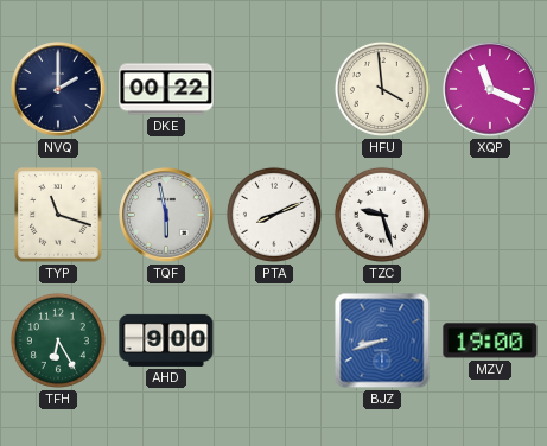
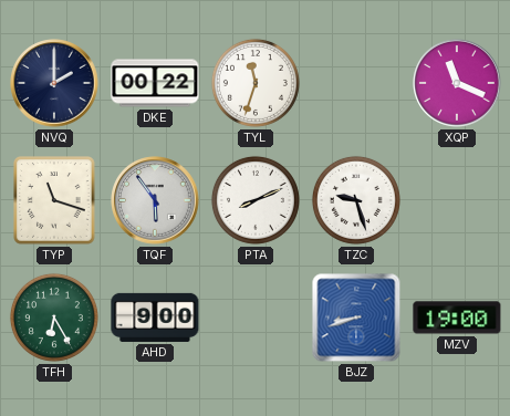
TYL: none -> 11:33
HFU: 3:59 -> none
TQF: 5:58 -> 5:54
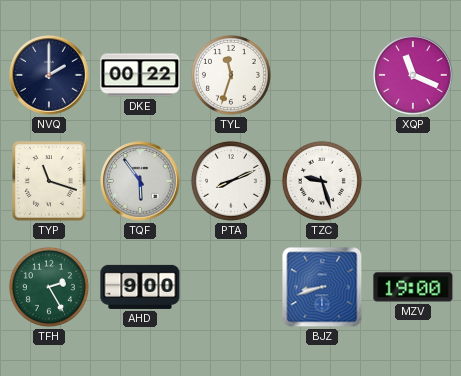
TFH: 6:25 -> 2:25
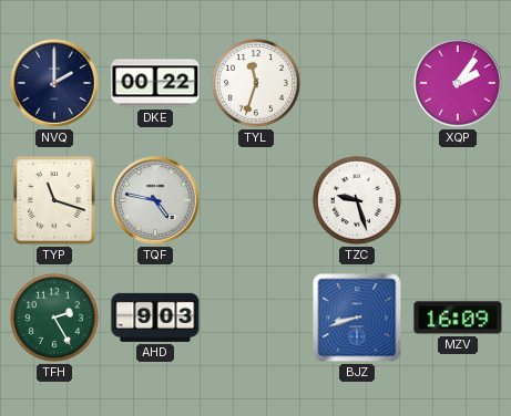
XQP: 11:19 -> 2:06
TQF: 5:54 -> 4:47
PTA: 8:11 -> none
AHD: 9:00 -> 9:03
MZV: 19:00 -> 16:09
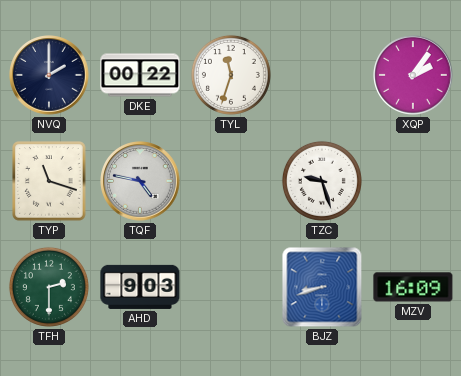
TFH: 2:25 -> 2:30
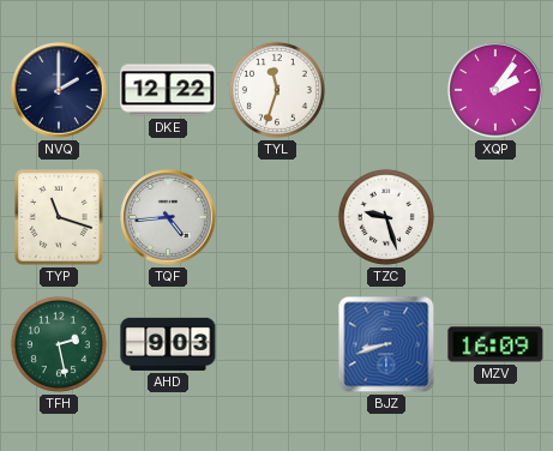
DKE: 00:22 -> 12:22
TQF: 4:47 -> 4:44
TFH: 2:30 -> 2:28
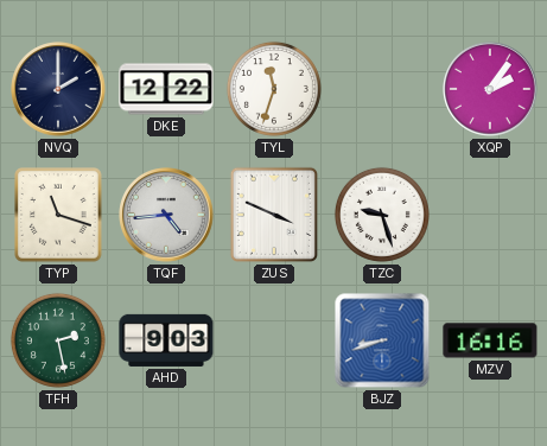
ZUS: none -> 3:49
MZV: 16:09 -> 16:16
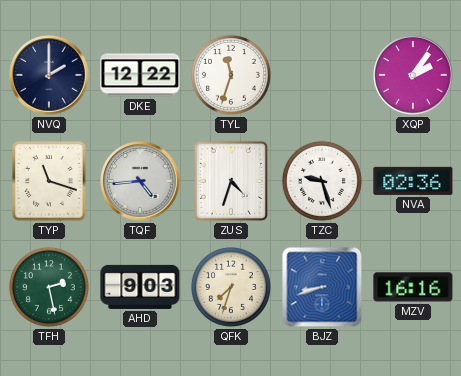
ZUS: 3:49 -> 4:33
NVA: none -> 02:36
QFK: none -> 7:33
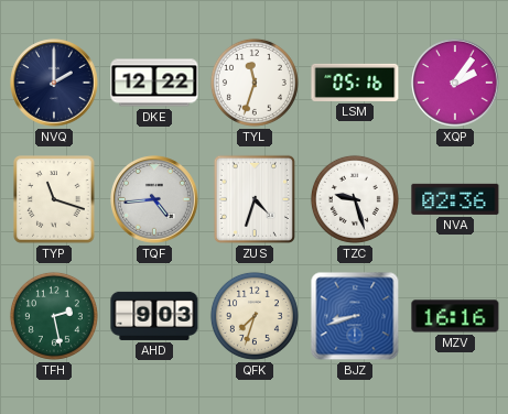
LSM: none -> 05:16
